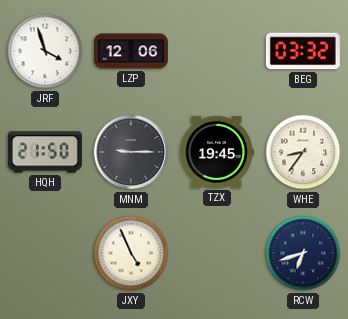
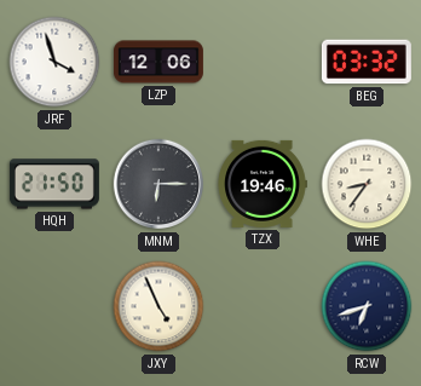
MNM: 9:15 -> 6:15
TZX: 19:45 -> 19:46
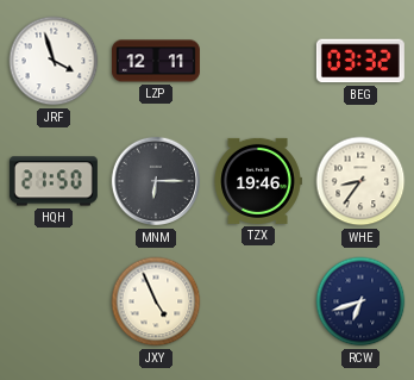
LZP: 12:06 -> 12:11
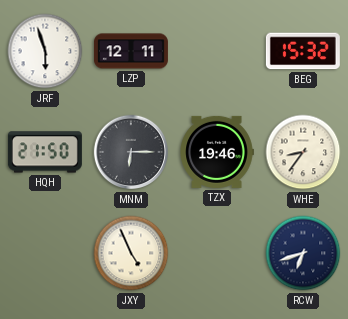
JRF: 3:57 -> 5:57
BEG: 03:32 -> 15:32
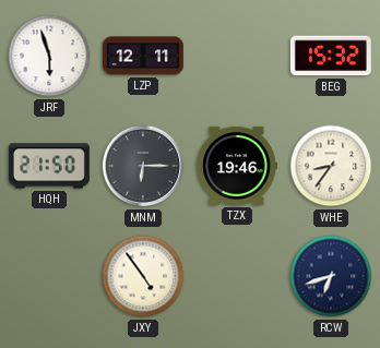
JXY: 4:56 -> 4:54
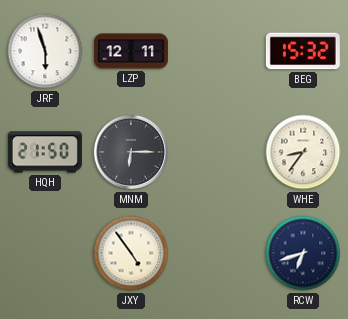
TZX: 19:46 -> none
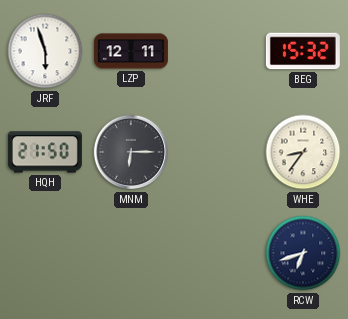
JXY: 4:54 -> none
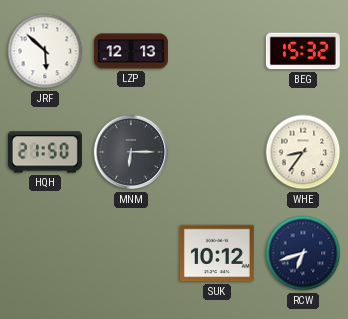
JRF: 5:57 -> 5:52
LZP: 12:11 -> 12:13
SUK: none -> 10:12
